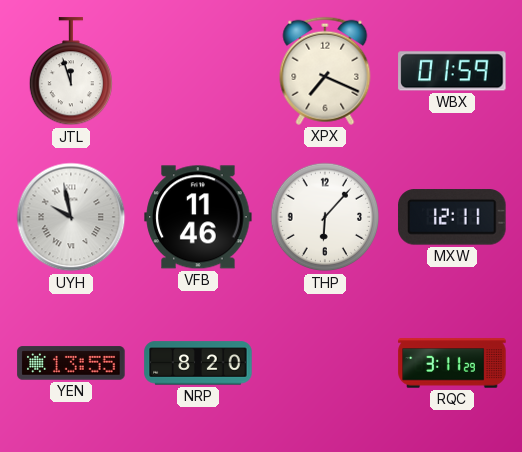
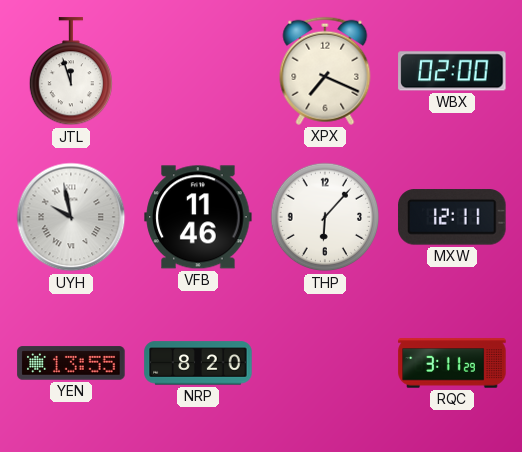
WBX: 01:59 -> 02:00
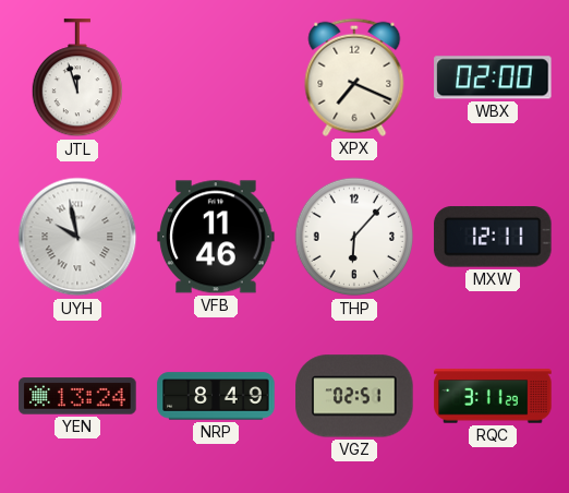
YEN: 13:55 -> 13:24
NRP: 8:20 -> 8:49
VGZ: none -> 02:51
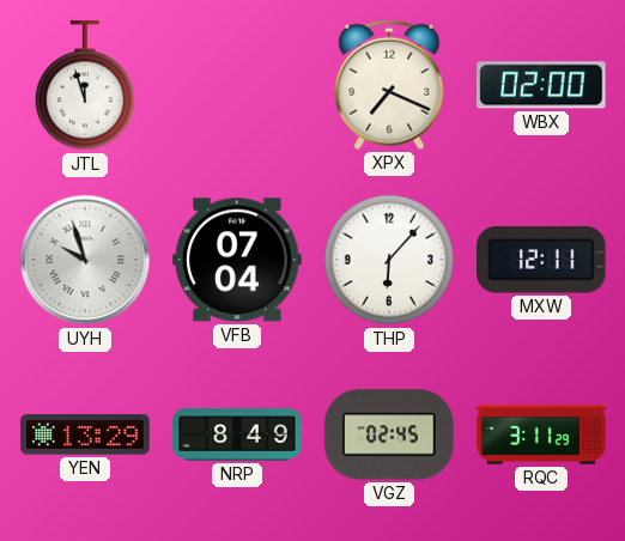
UYH: 9:58 -> 9:57
VFB: 11:46 -> 07:04
YEN: 13:24 -> 13:29
VGZ: 02:51 -> 02:45
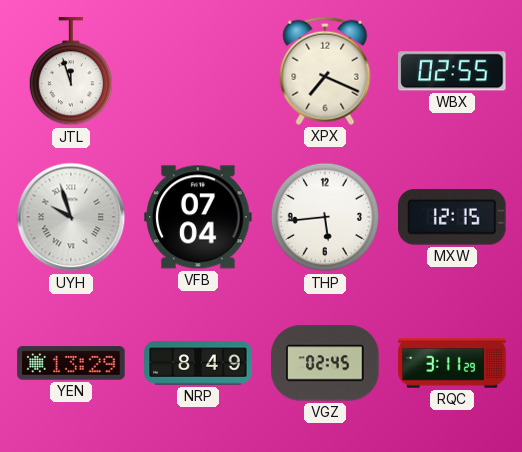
WBX: 02:00 -> 02:55
THP: 6:07 -> 5:44
MXW: 12:11 -> 12:15
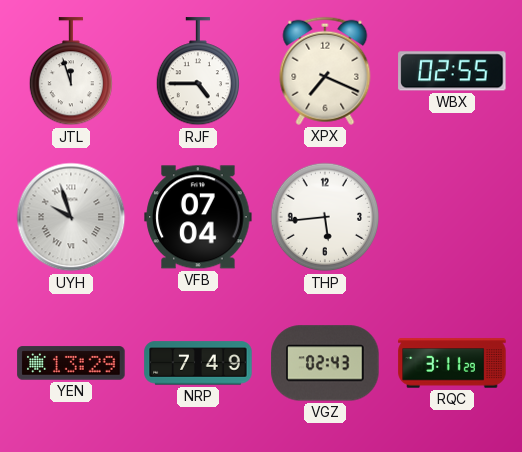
RJF: none -> 4:45
MXW: 12:15 -> none
NRP: 8:49 -> 7:49
VGZ: 02:45 -> 02:43
